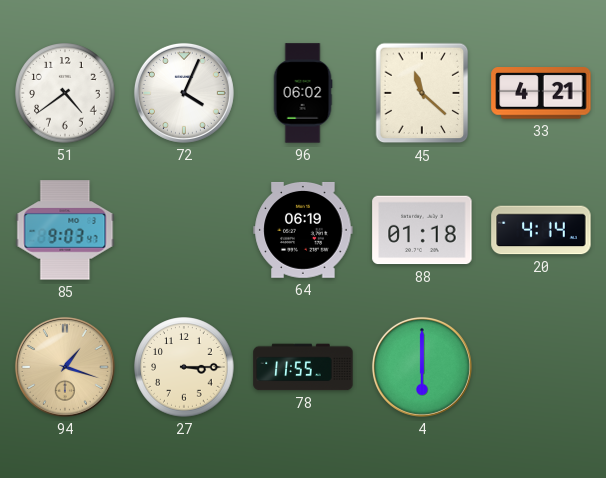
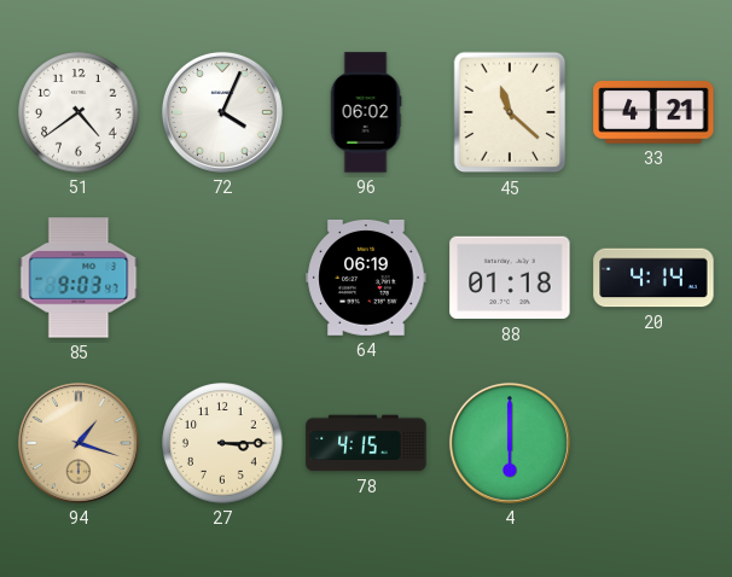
78: 11:55 -> 4:15
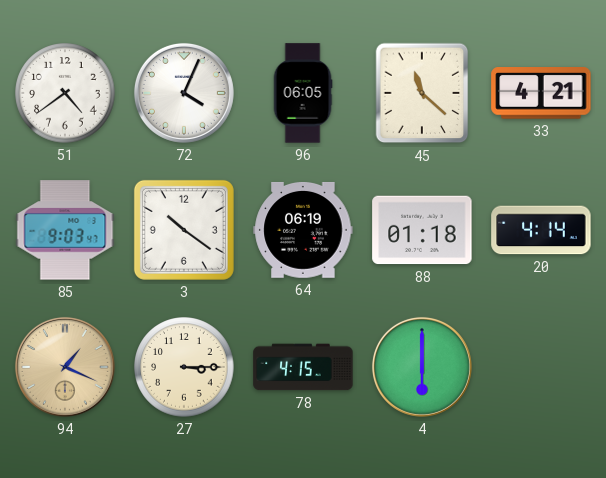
96: 06:02 -> 06:05
3: none -> 10:21
94: 1:18 -> 1:19
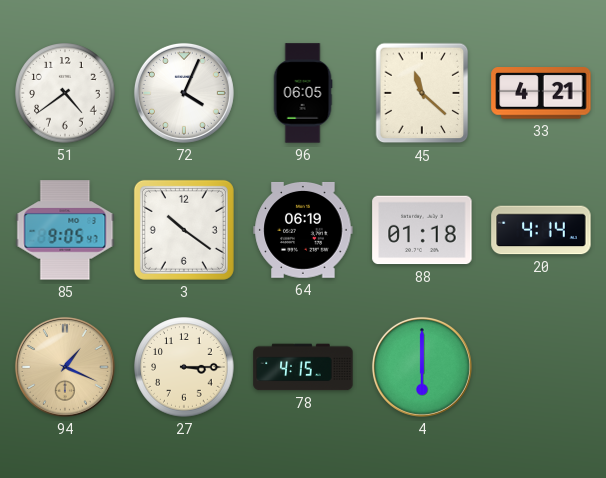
85: 9:03 -> 9:05
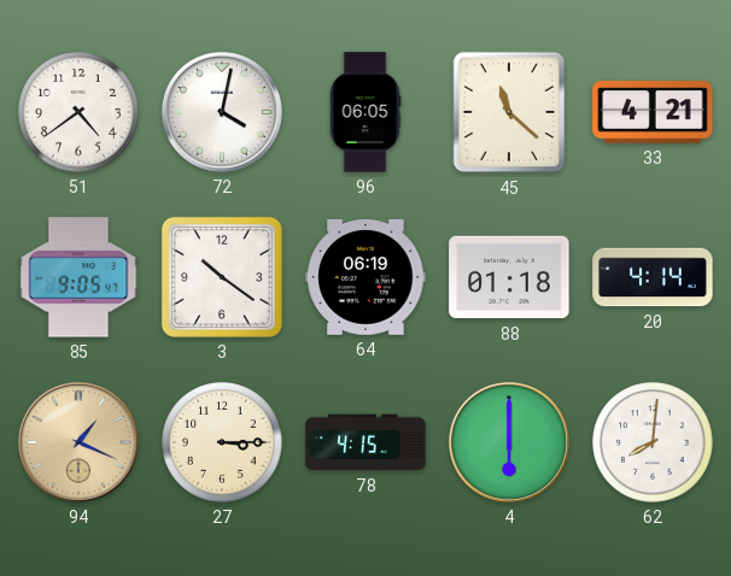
72: 4:04 -> 4:02
62: none -> 8:01
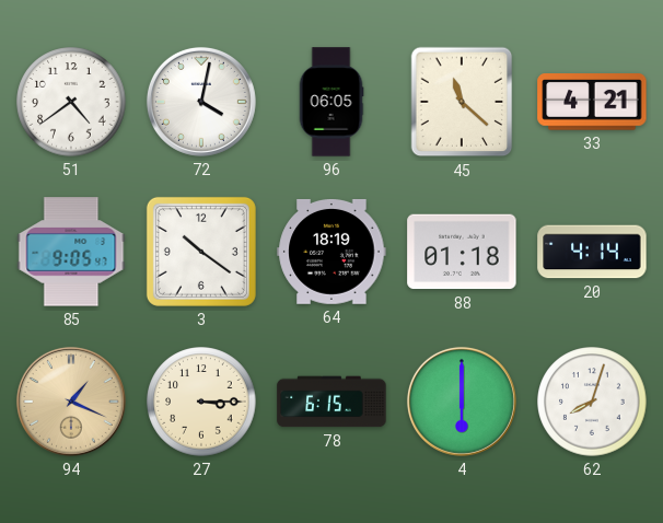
64: 06:19 -> 18:19
78: 4:15 -> 6:15
62: 8:01 -> 8:03
